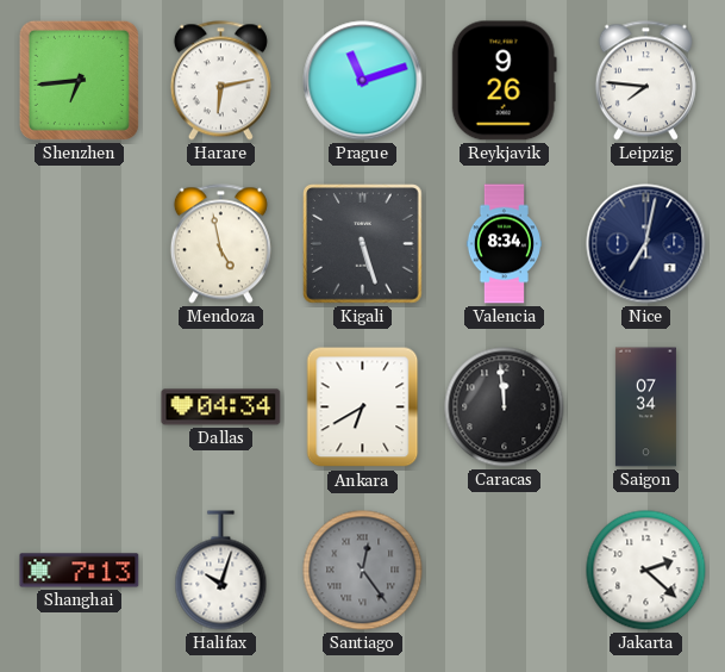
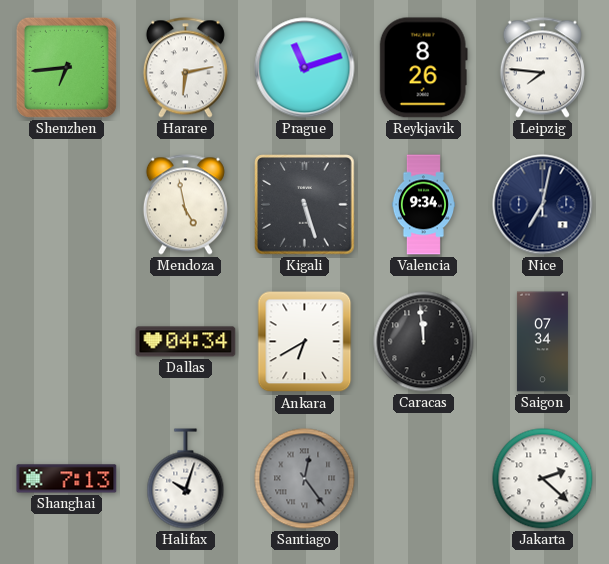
Reykjavik: 9:26 -> 8:26
Valencia: 8:34 -> 9:34
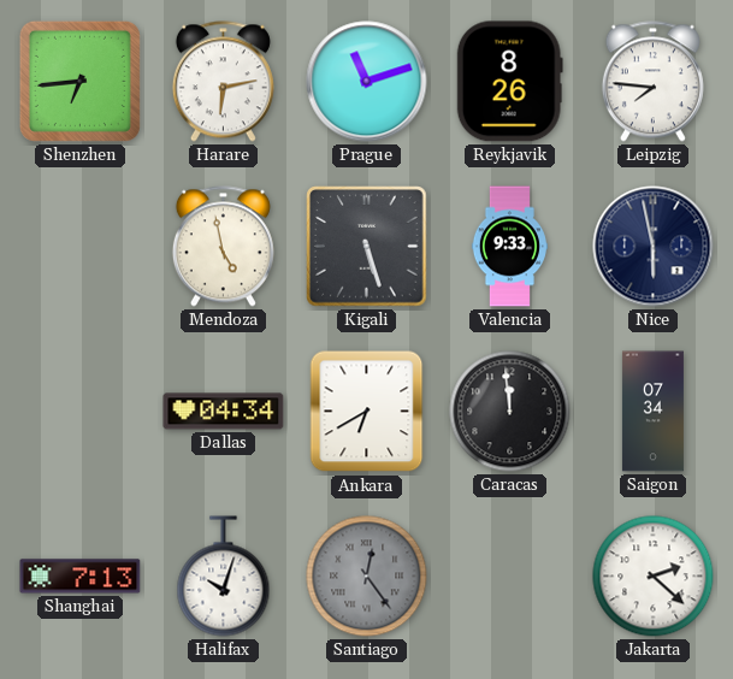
Valencia: 9:34 -> 9:33
Nice: 7:02 -> 5:58
